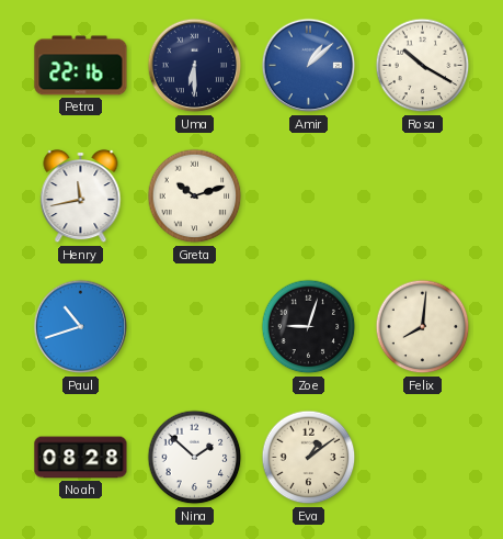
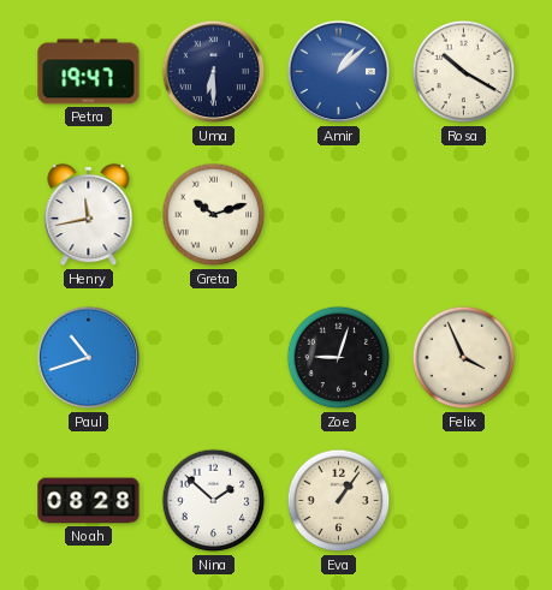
Petra: 22:16 -> 19:47
Felix: 8:01 -> 3:56
Eva: 1:09 -> 1:06
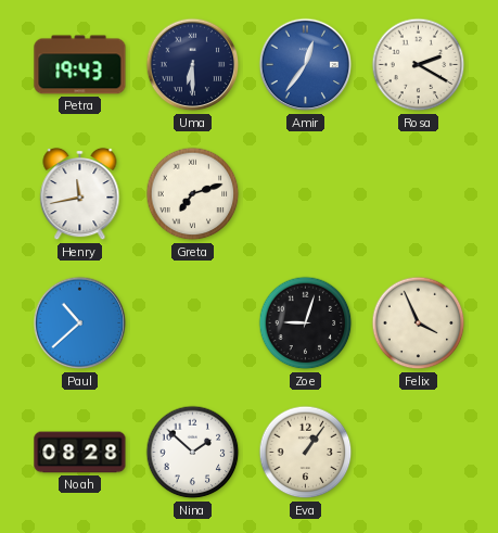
Petra: 19:47 -> 19:43
Amir: 1:08 -> 12:36
Rosa: 10:20 -> 2:20
Greta: 10:12 -> 7:12
Paul: 10:42 -> 10:38
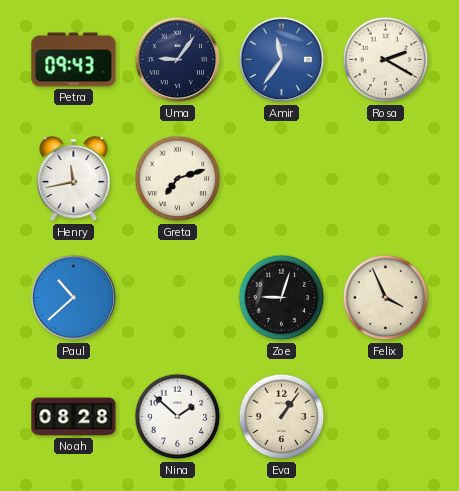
Petra: 19:43 -> 09:43
Uma: 6:30 -> 9:06
Amir: 12:36 -> 11:36
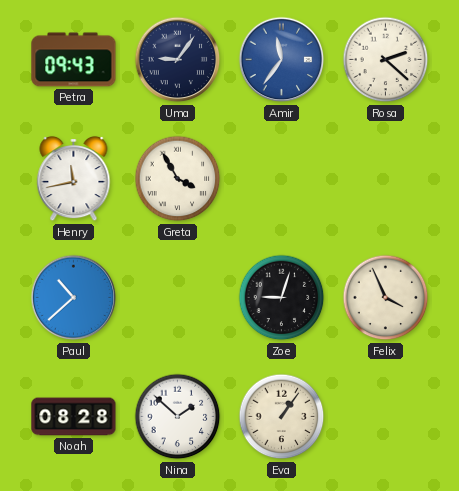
Rosa: 2:20 -> 2:22
Greta: 7:12 -> 3:55
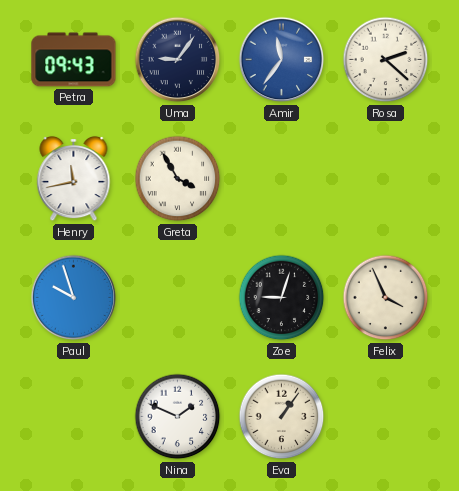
Paul: 10:38 -> 9:57
Noah: 08:28 -> none
Nina: 1:52 -> 1:49
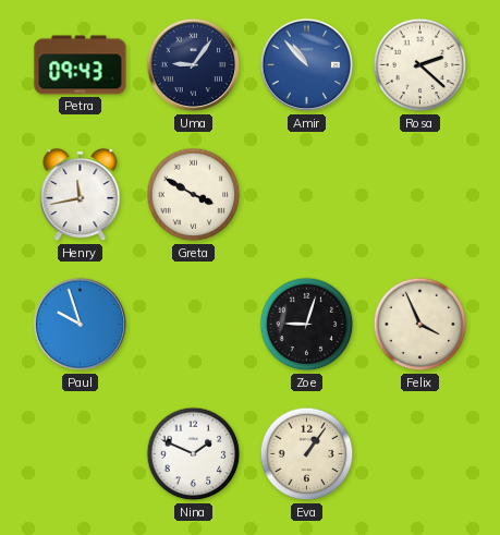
Amir: 11:36 -> 10:53
Greta: 3:55 -> 3:50
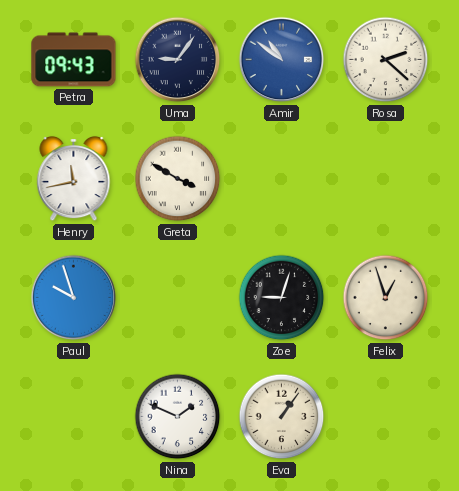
Amir: 10:53 -> 10:51
Felix: 3:56 -> 12:57
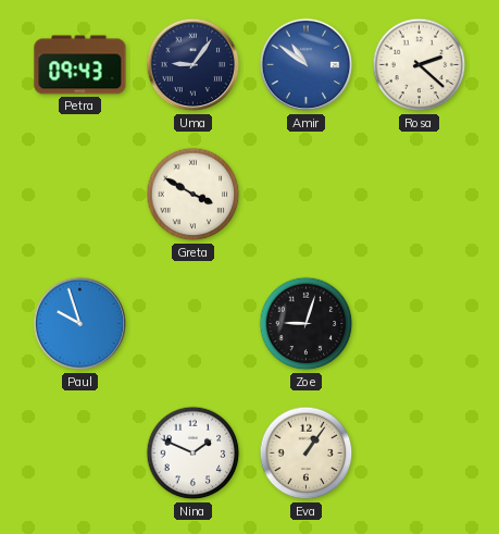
Henry: 11:43 -> none
Felix: 12:57 -> none
